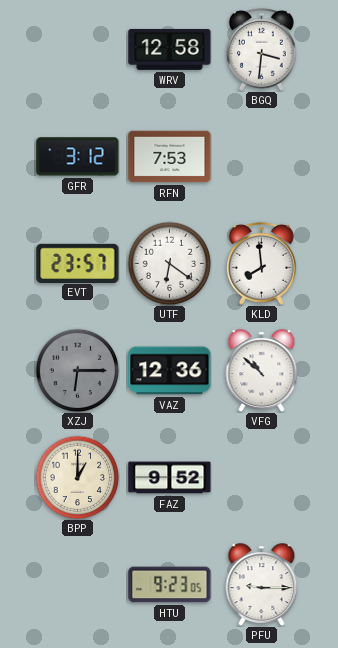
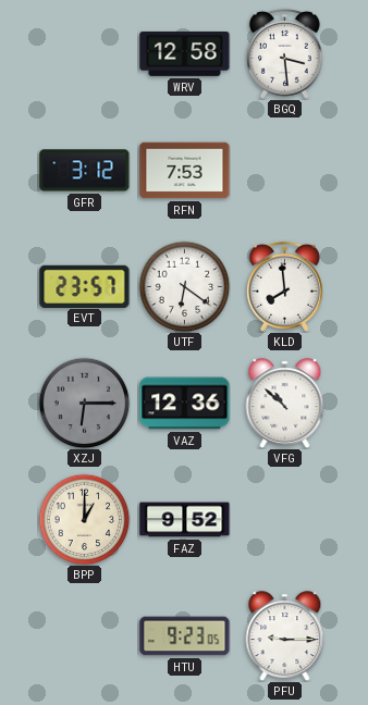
BGQ: 3:31 -> 3:29
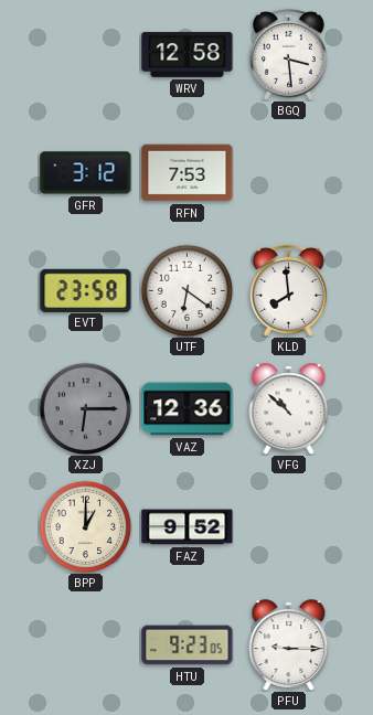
EVT: 23:57 -> 23:58
